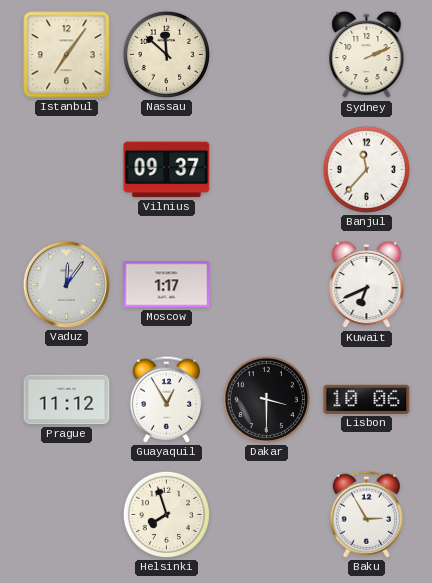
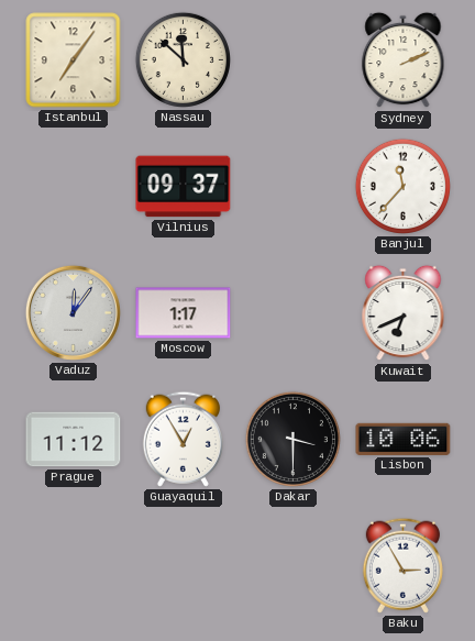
Helsinki: 7:57 -> none
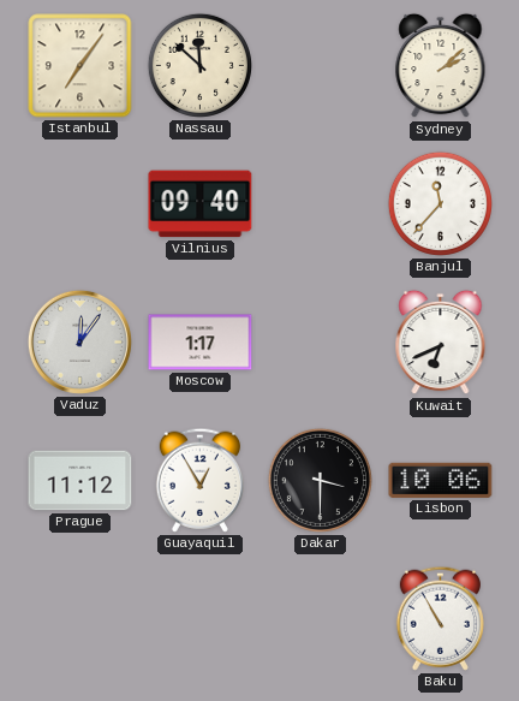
Sydney: 2:11 -> 2:08
Vilnius: 09:37 -> 09:40
Baku: 2:55 -> 10:55
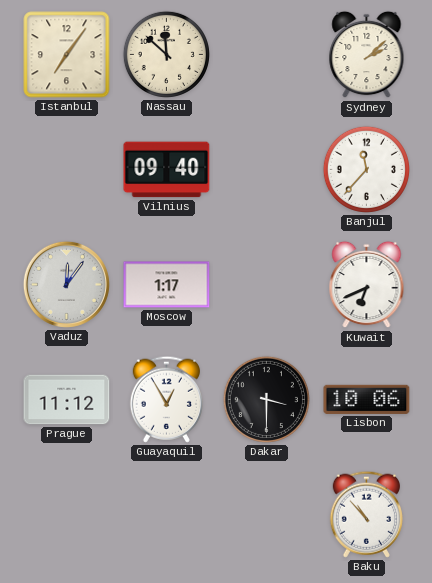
Baku: 10:55 -> 10:53
